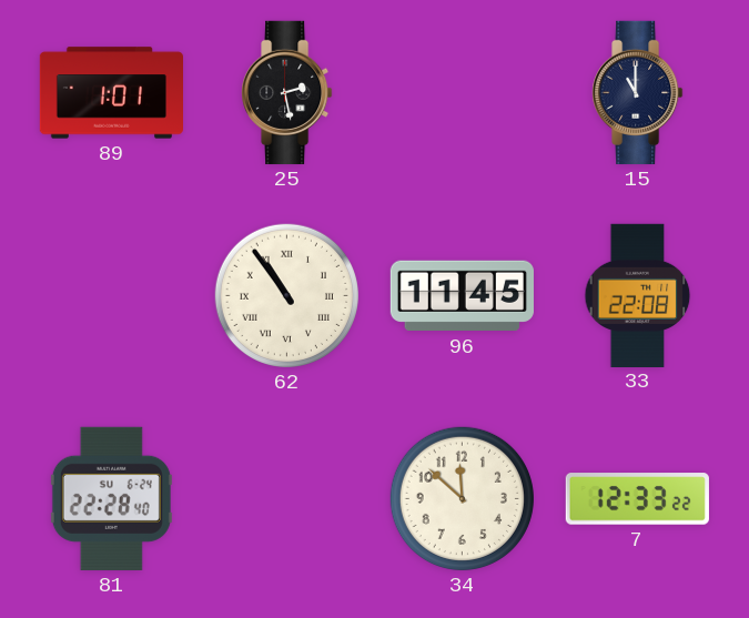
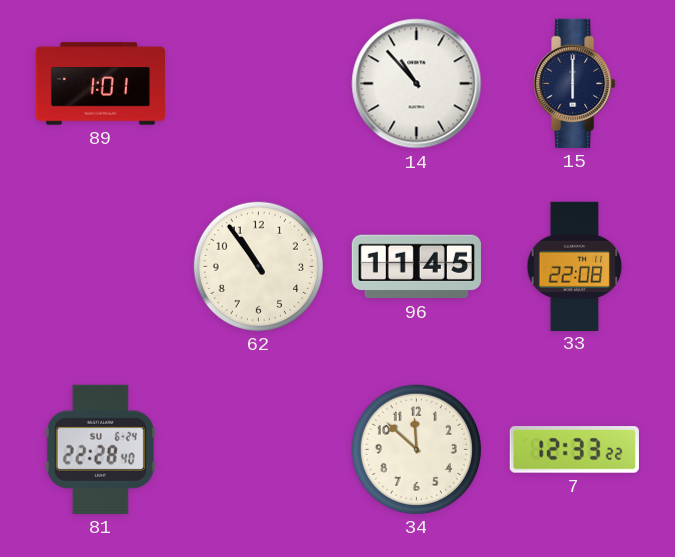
25: 2:28 -> none
14: none -> 10:53
15: 11:00 -> 6:00
62 numerals: Roman -> Arabic
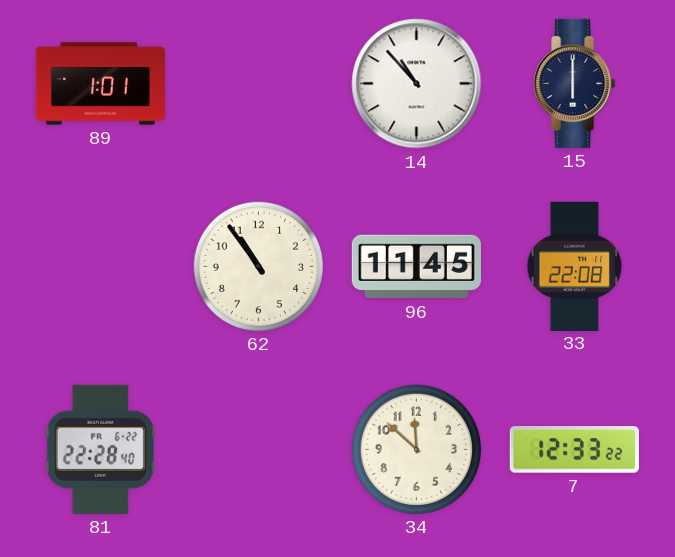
81 date: SU 6-24 -> FR 6-22
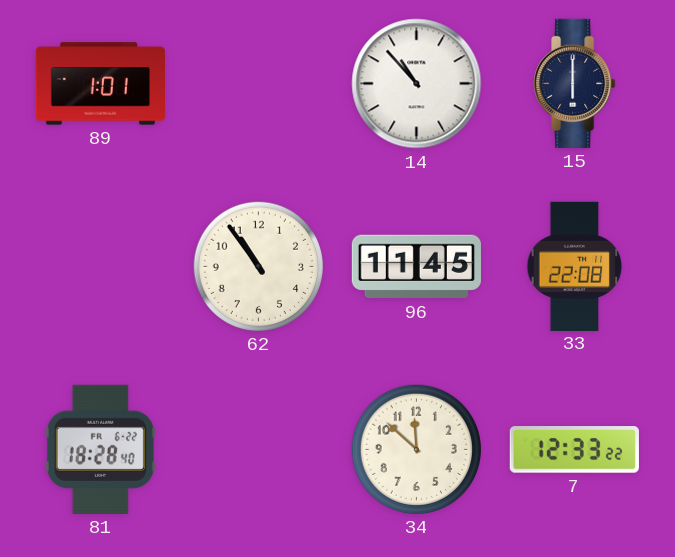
81: 22:28 -> 18:28
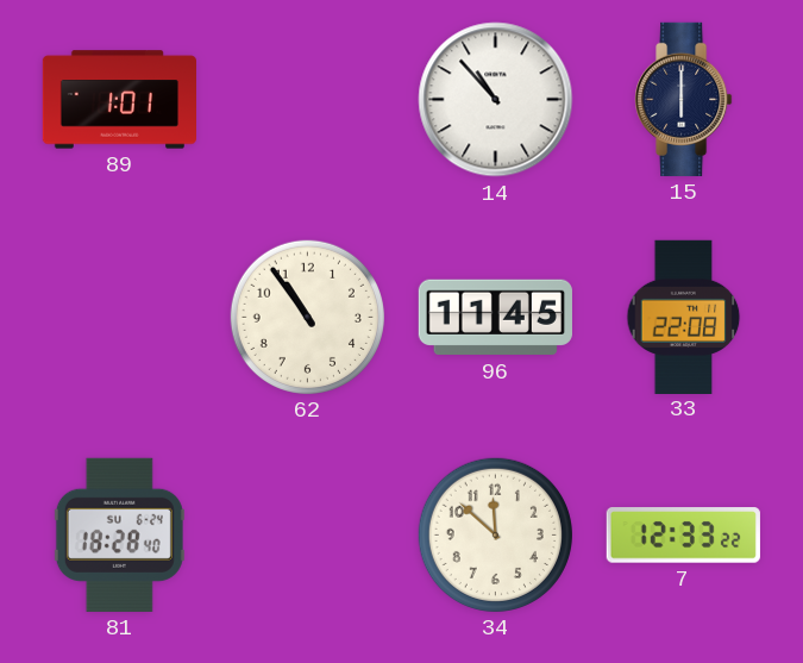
81 date: FR 6-22 -> SU 6-24
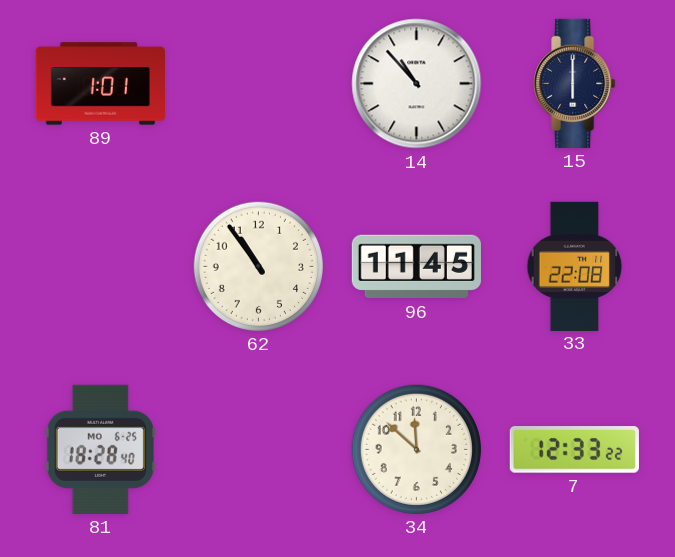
81 date: SU 6-24 -> MO 6-25
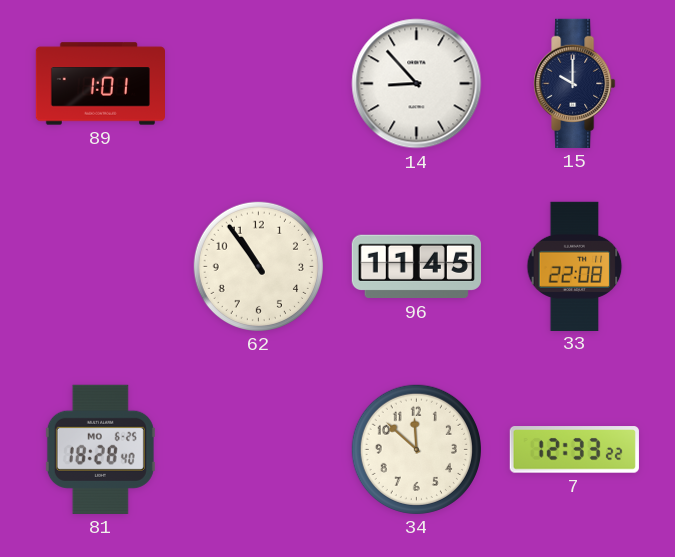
14: 10:53 -> 8:53
15: 6:00 -> 10:00
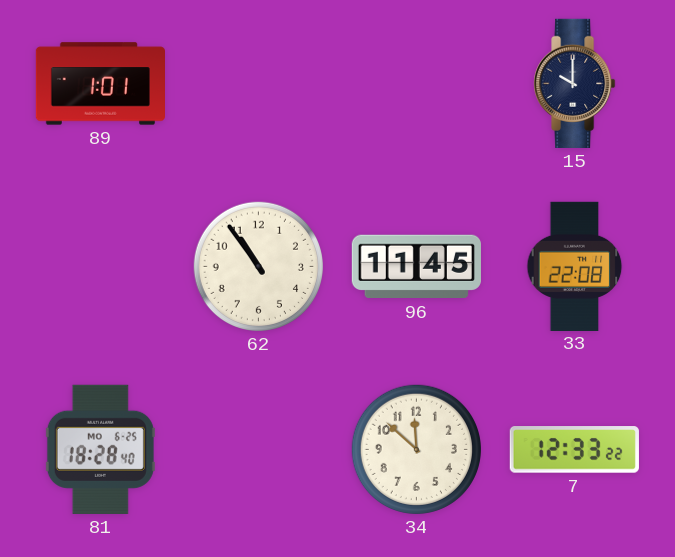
14: 8:53 -> none
